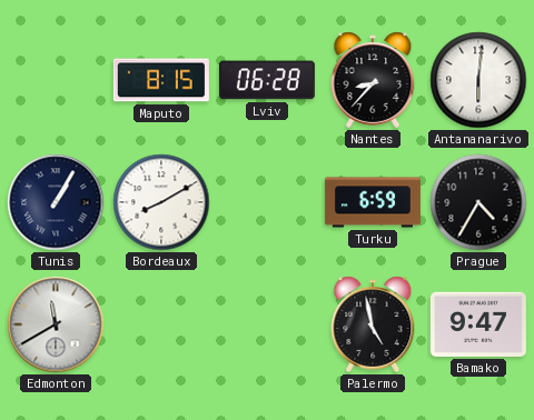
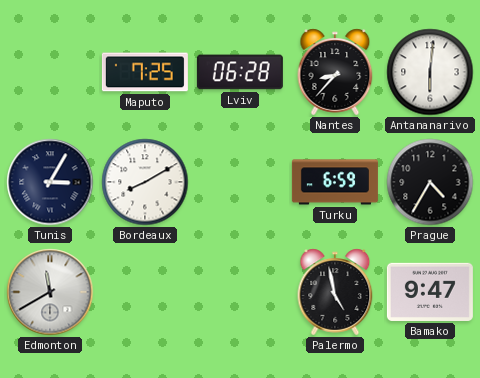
Maputo: 8:15 -> 7:25
Tunis: 1:05 -> 3:05
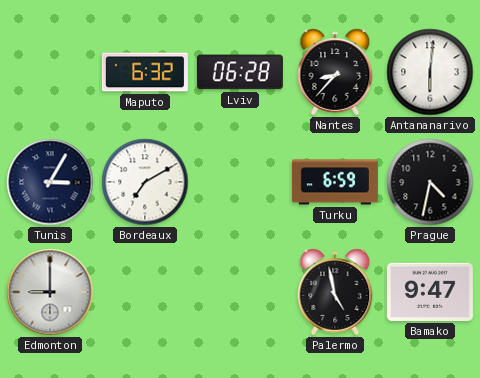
Maputo: 7:25 -> 6:32
Bordeaux: 8:10 -> 7:10
Prague: 4:35 -> 4:32
Edmonton: 11:40 -> 9:00
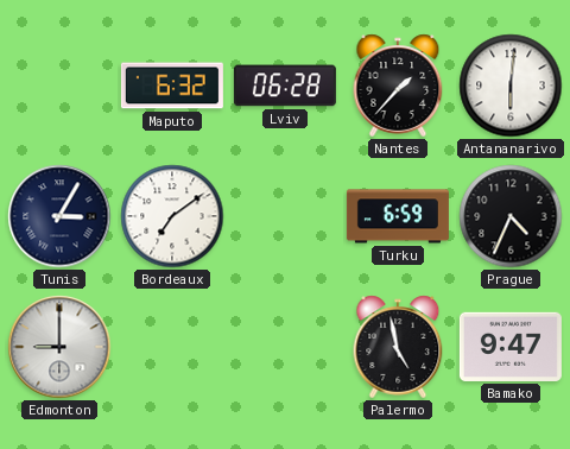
Nantes: 8:37 -> 1:37
Bordeaux: 7:10 -> 7:09
Prague: 4:32 -> 4:34
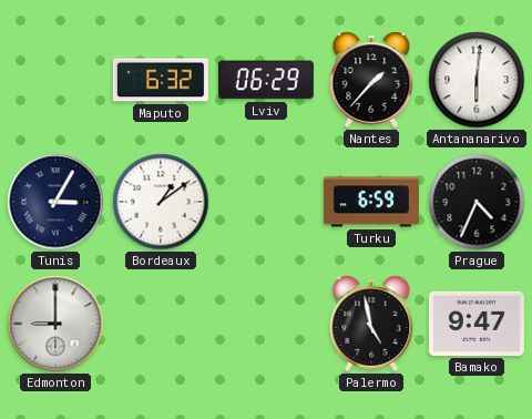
Lviv: 06:28 -> 06:29
Bordeaux: 7:09 -> 1:09
